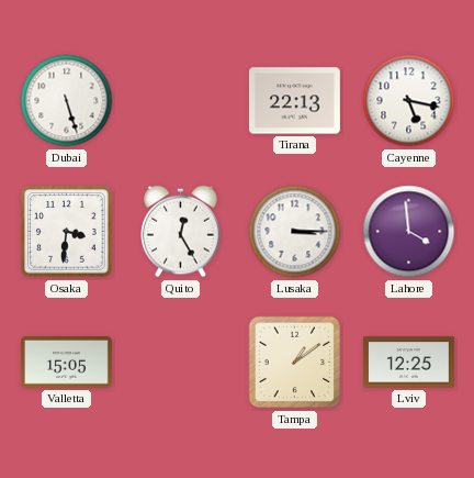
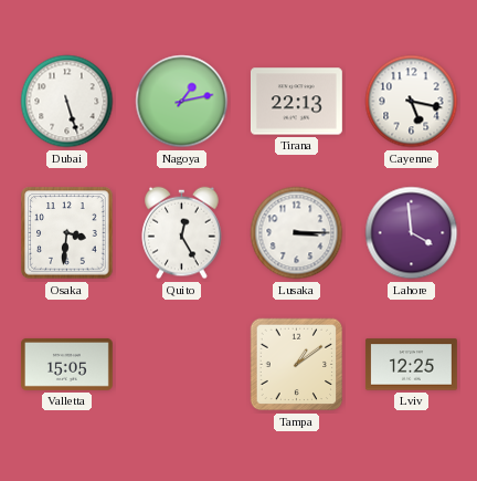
Nagoya: none -> 1:13
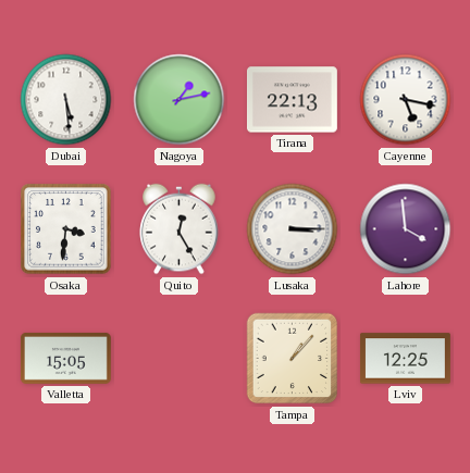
Dubai: 5:27 -> 5:29
Tampa: 1:09 -> 1:07
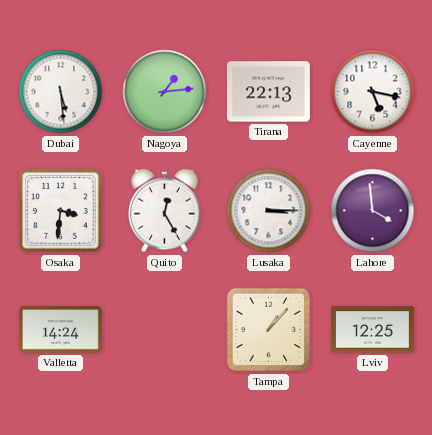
Nagoya: 1:13 -> 1:14
Valletta: 15:05 -> 14:24
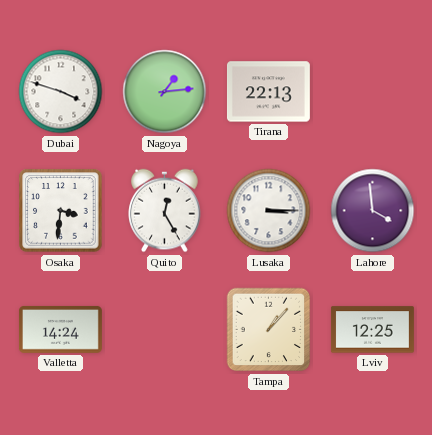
Dubai: 5:29 -> 3:48
Cayenne: 5:17 -> none
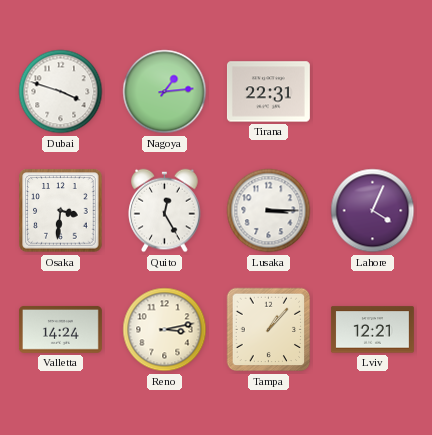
Tirana: 22:13 -> 22:31
Lahore: 3:59 -> 4:04
Reno: none -> 3:13
Lviv: 12:25 -> 12:21
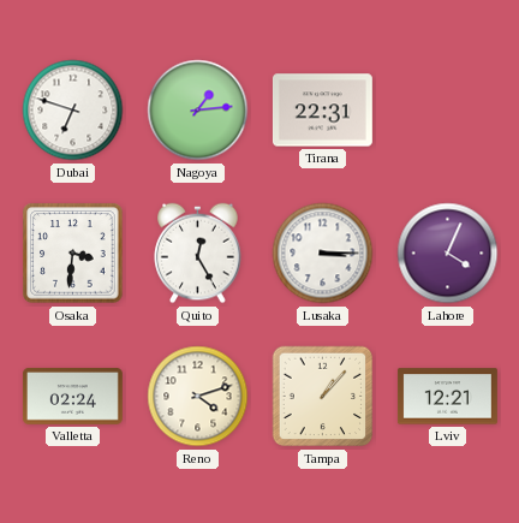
Dubai: 3:48 -> 6:48
Valletta: 14:24 -> 02:24
Reno: 3:13 -> 4:12
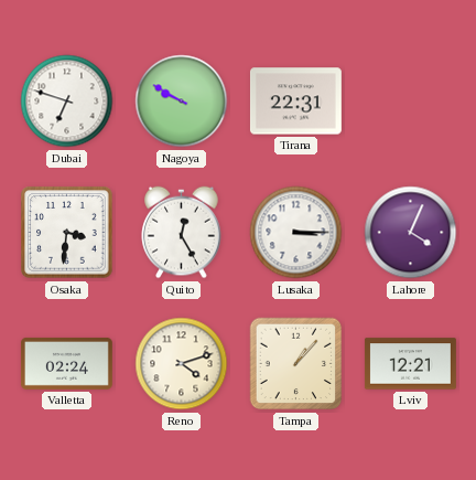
Nagoya: 1:14 -> 9:50
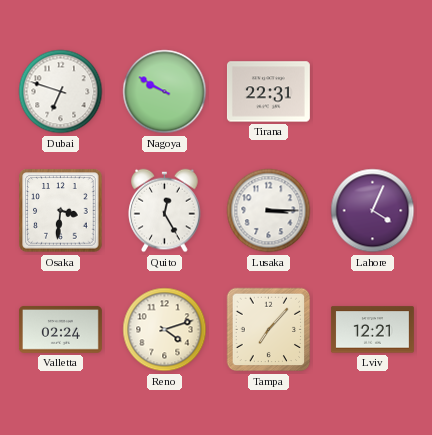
Tampa: 1:07 -> 7:07
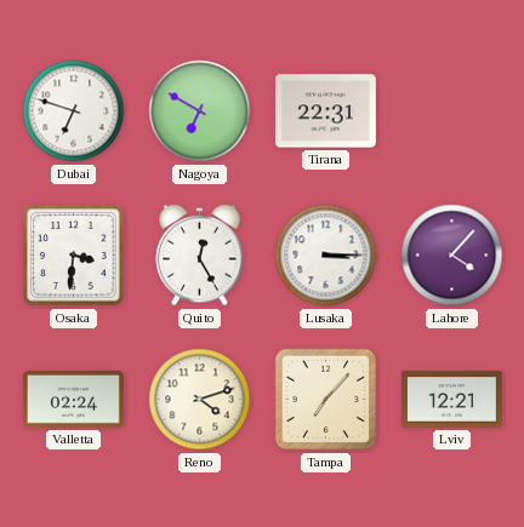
Nagoya: 9:50 -> 6:50
Lahore: 4:04 -> 4:07
